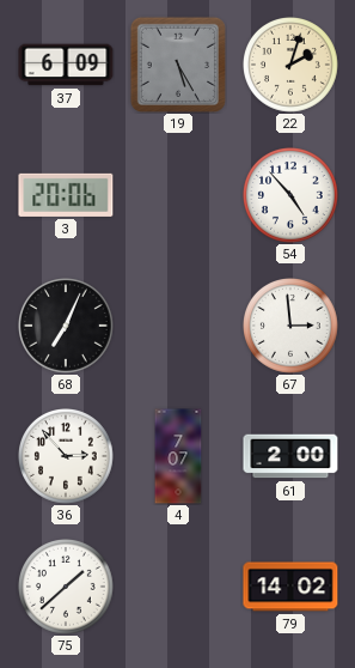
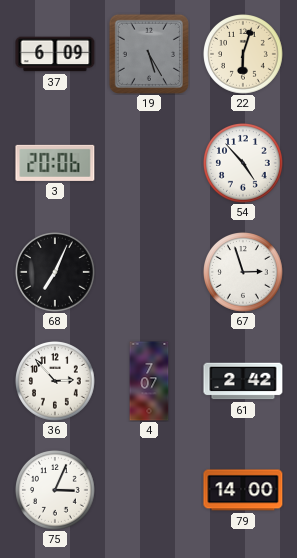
22: 2:03 -> 6:03
67: 2:59 -> 2:57
61: 2:00 -> 2:42
75: 1:38 -> 3:04
79: 14:02 -> 14:00
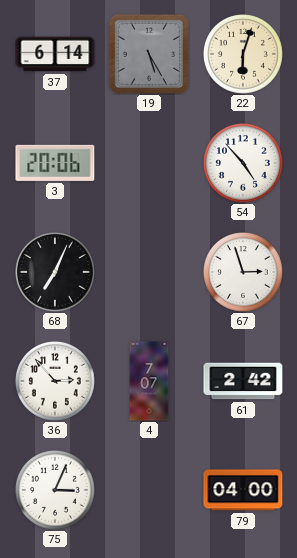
37: 6:09 -> 6:14
79: 14:00 -> 04:00
